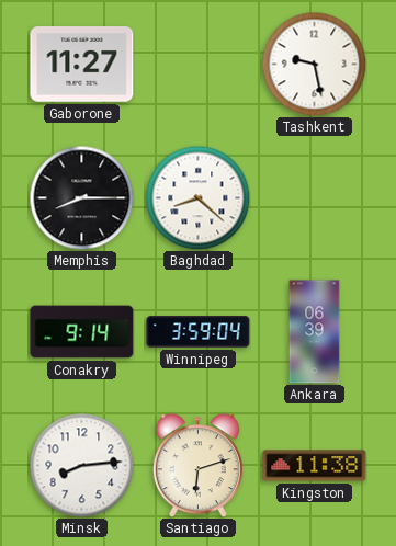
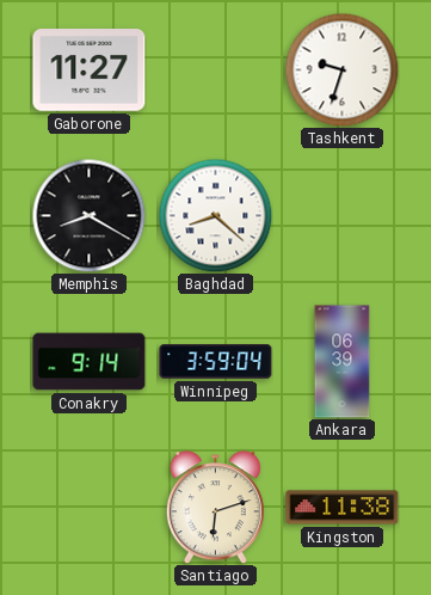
Tashkent: 9:28 -> 9:33
Memphis: 8:15 -> 8:20
Minsk: 8:14 -> none
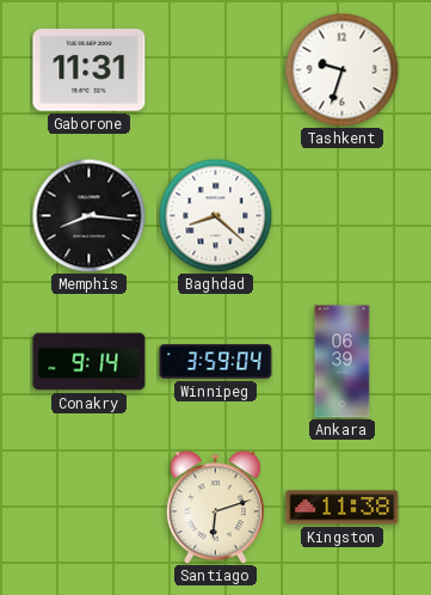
Gaborone: 11:27 -> 11:31
Memphis: 8:20 -> 8:16
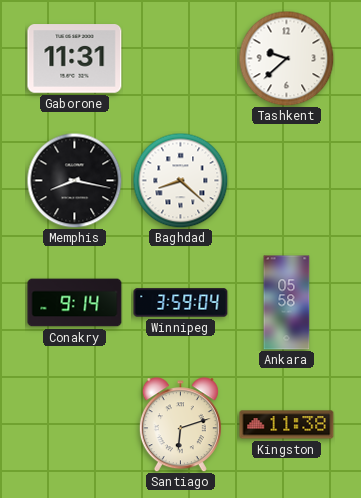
Tashkent: 9:33 -> 9:38
Memphis: 8:16 -> 8:17
Ankara: 06:39 -> 05:58
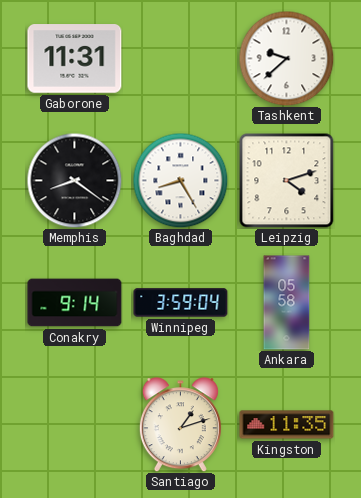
Memphis: 8:17 -> 8:21
Baghdad: 8:22 -> 8:25
Leipzig: none -> 4:12
Santiago: 6:12 -> 1:12
Kingston: 11:38 -> 11:35
